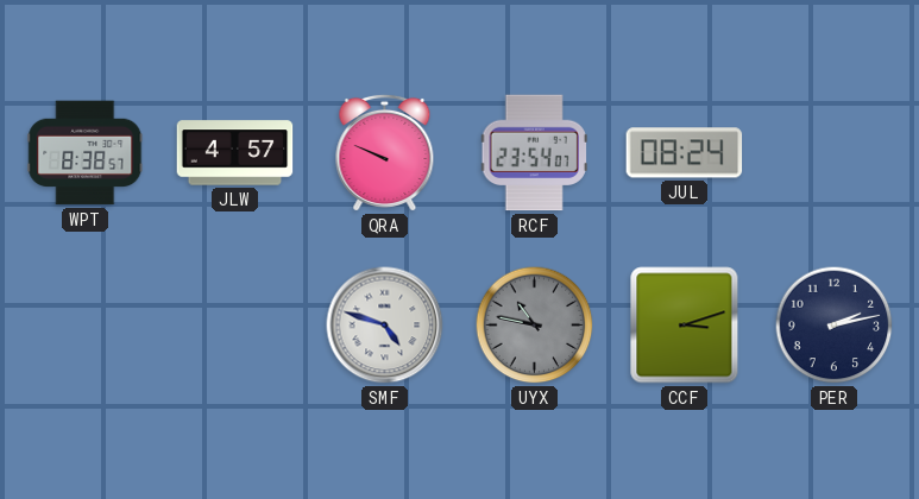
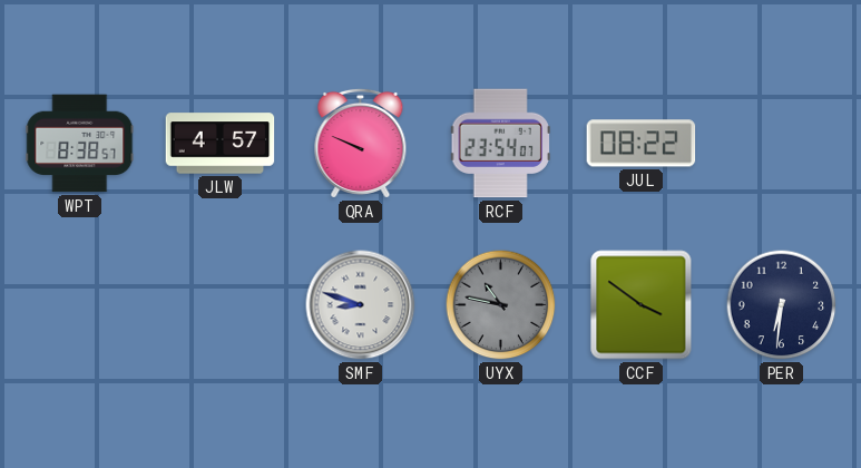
JUL: 08:24 -> 08:22
SMF: 4:48 -> 8:48
CCF: 3:12 -> 3:51
PER: 2:13 -> 6:31
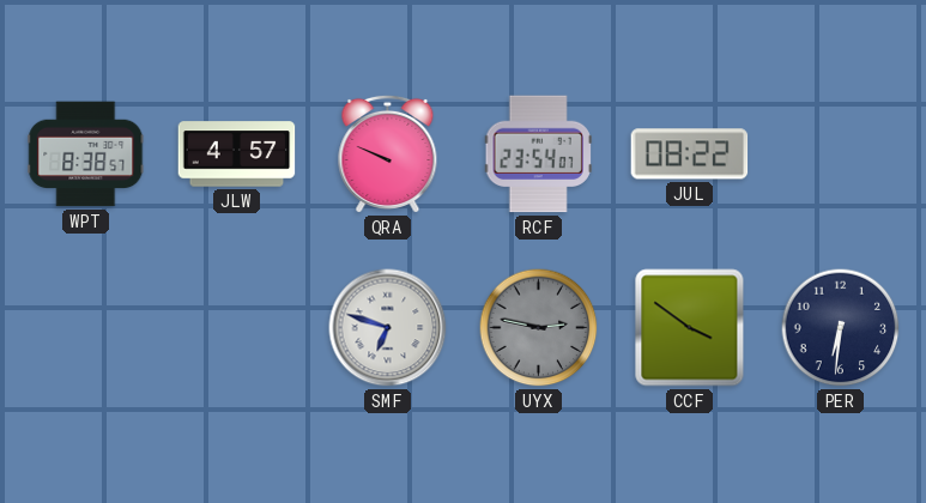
SMF: 8:48 -> 6:48
UYX: 10:47 -> 2:47
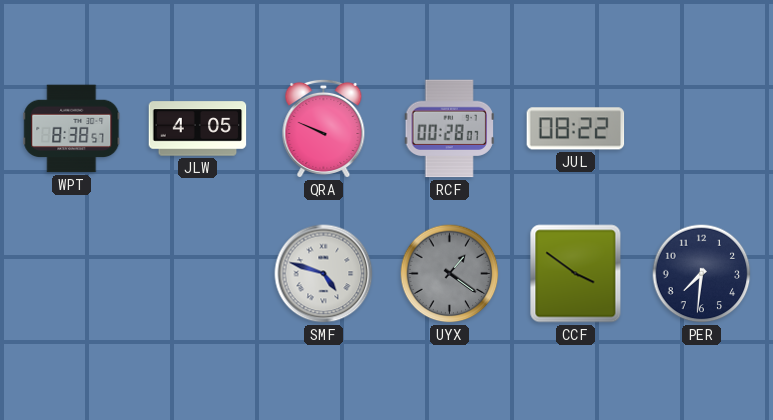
JLW: 4:57 -> 4:05
RCF: 23:54 -> 00:28
SMF: 6:48 -> 4:48
UYX: 2:47 -> 1:21
PER: 6:31 -> 7:31
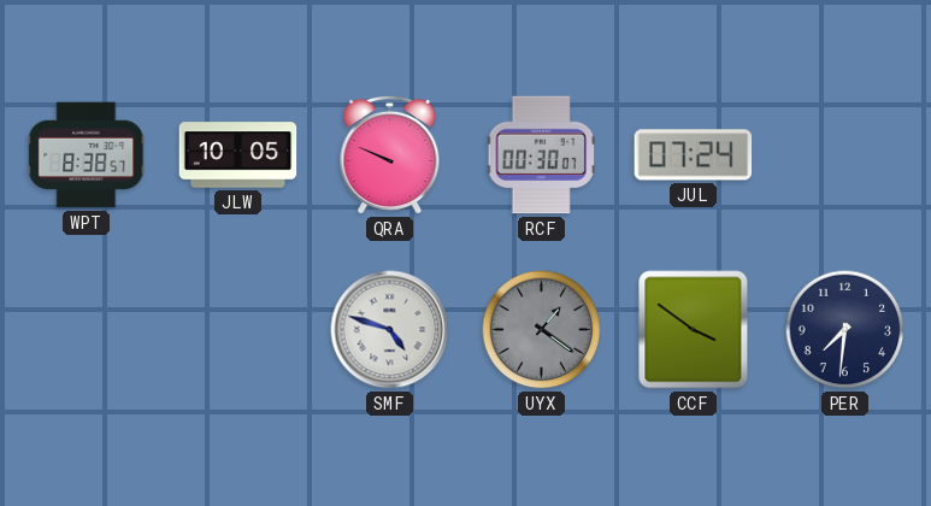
JLW: 4:05 -> 10:05
RCF: 00:28 -> 00:30
JUL: 08:22 -> 07:24
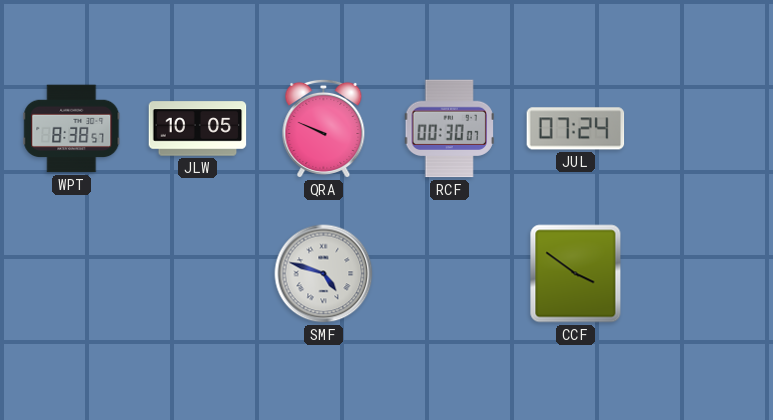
UYX: 1:21 -> none
PER: 7:31 -> none
